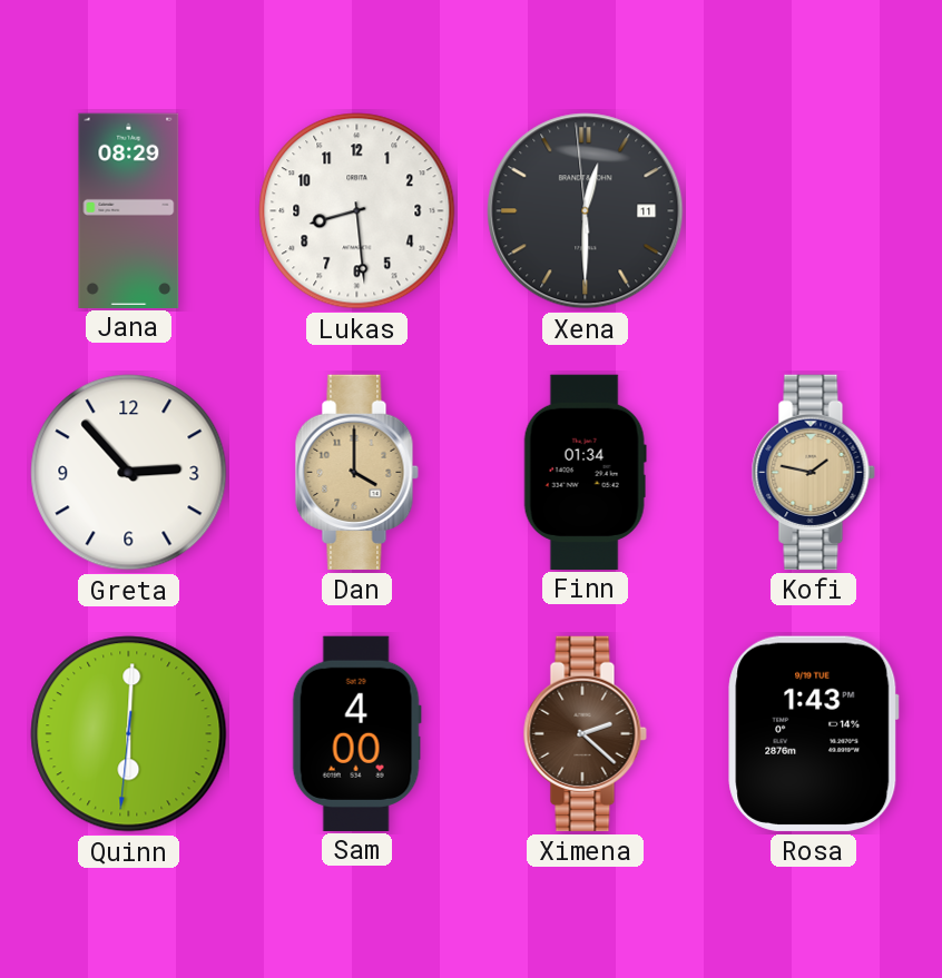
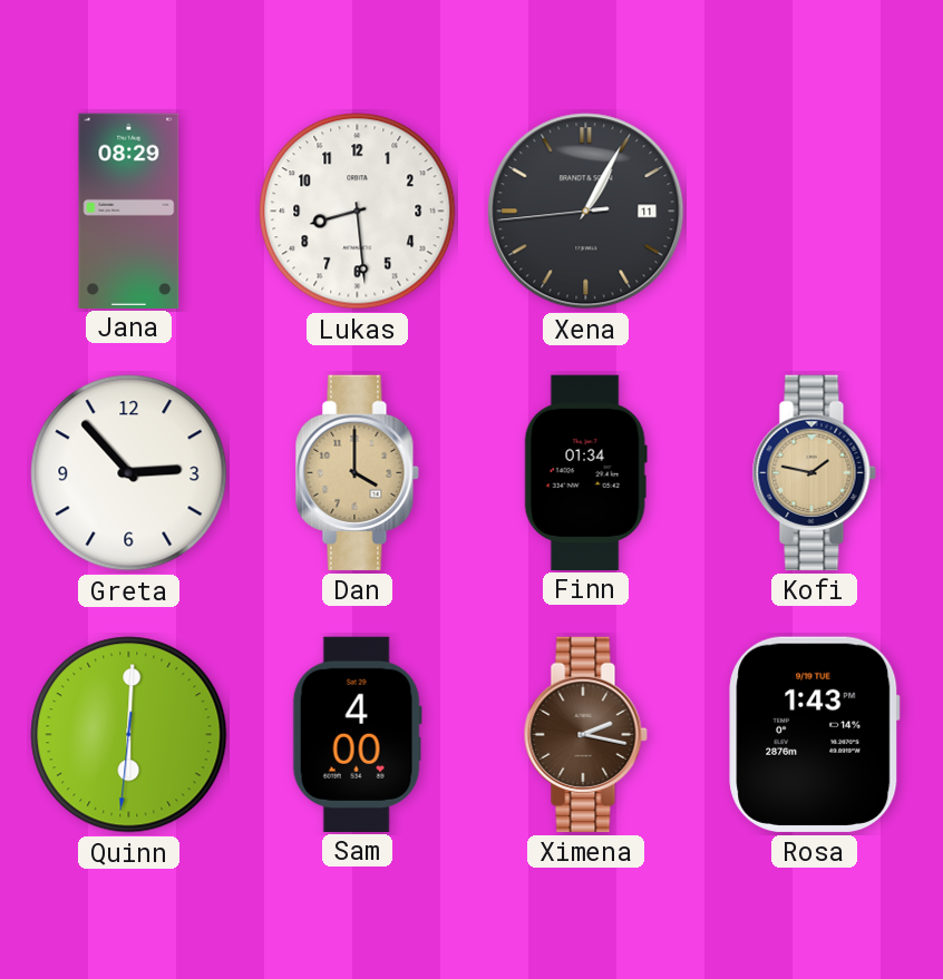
Xena: 12:29 -> 1:04
Ximena: 2:22 -> 2:17
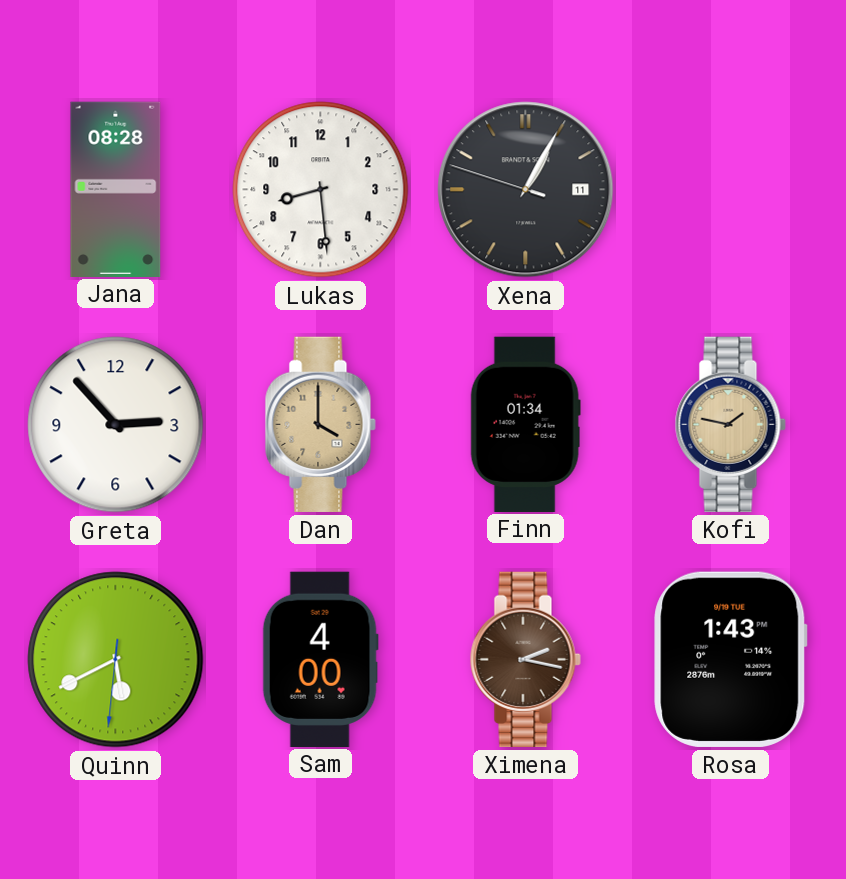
Jana: 08:29 -> 08:28
Xena: 1:04:44 -> 1:04:48
Quinn: 6:00 -> 5:40
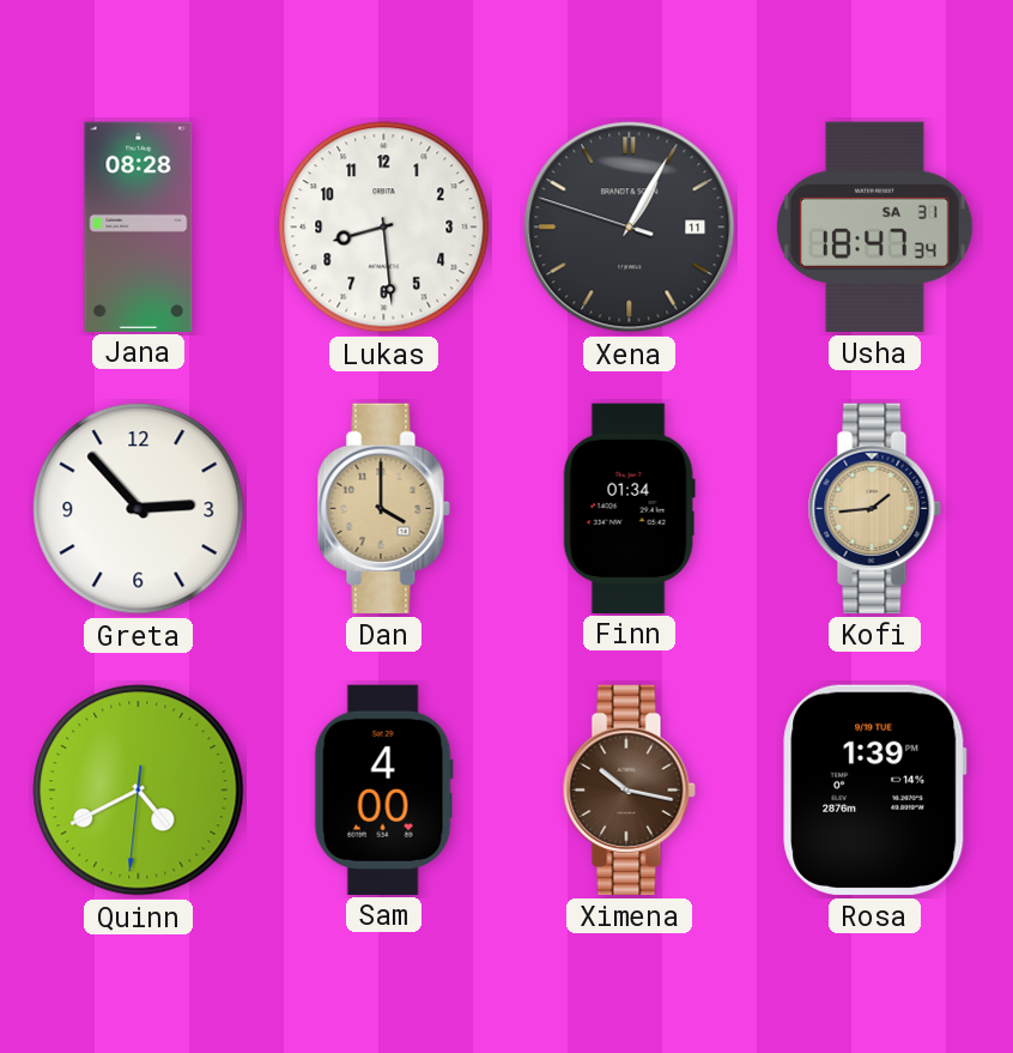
Usha: none -> 18:47
Kofi: 1:47 -> 1:44
Quinn: 5:40 -> 4:40
Ximena: 2:17 -> 10:17
Rosa: 1:43 -> 1:39
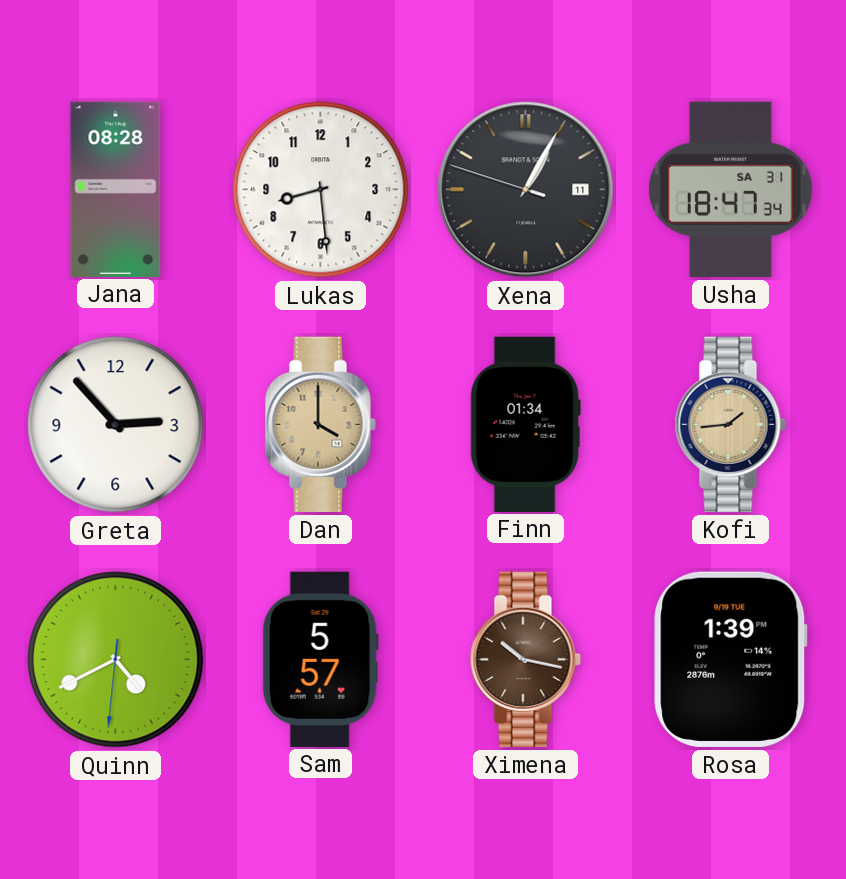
Sam: 4:00 -> 5:57
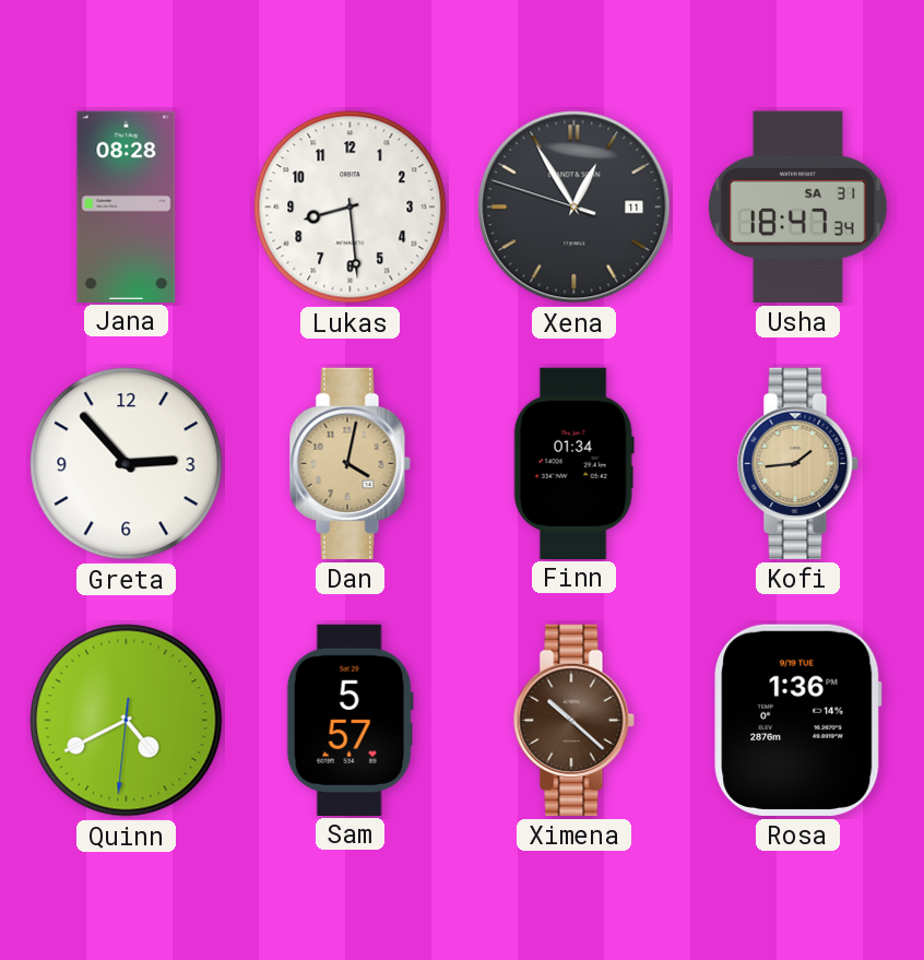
Xena: 1:04 -> 12:54
Dan: 4:00 -> 4:02
Ximena: 10:17 -> 10:22
Rosa: 1:39 -> 1:36
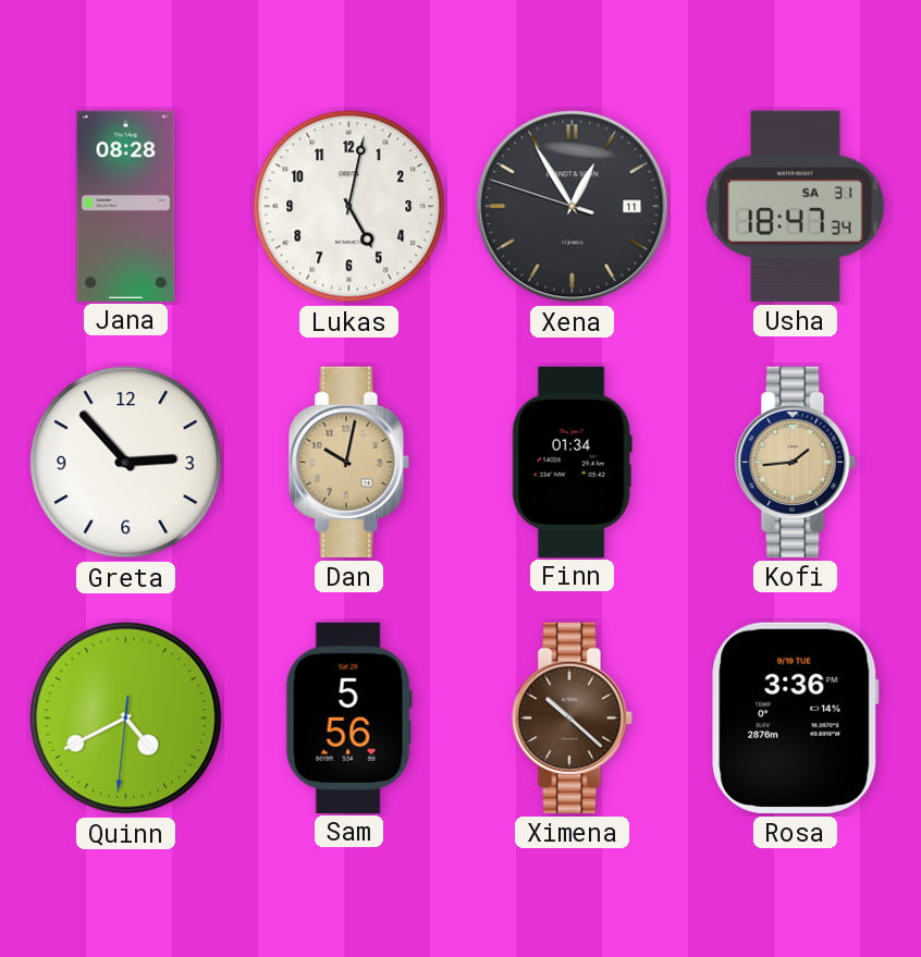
Lukas: 8:29 -> 5:02
Dan: 4:02 -> 10:02
Sam: 5:57 -> 5:56
Rosa: 1:36 -> 3:36
